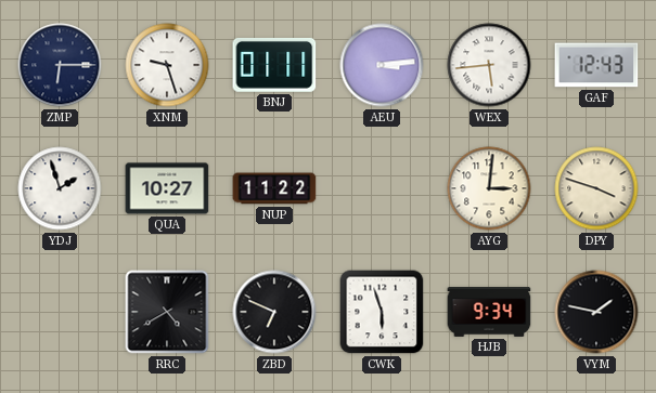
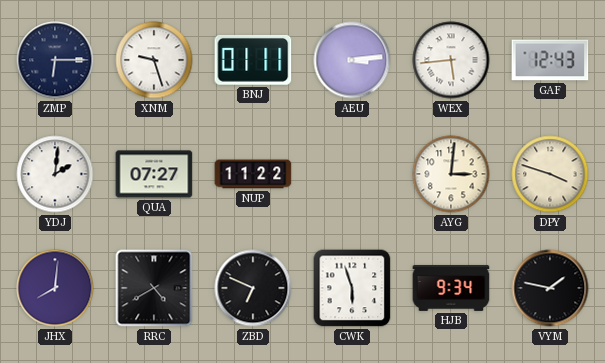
YDJ: 1:57 -> 2:01
QUA: 10:27 -> 07:27
JHX: none -> 8:01
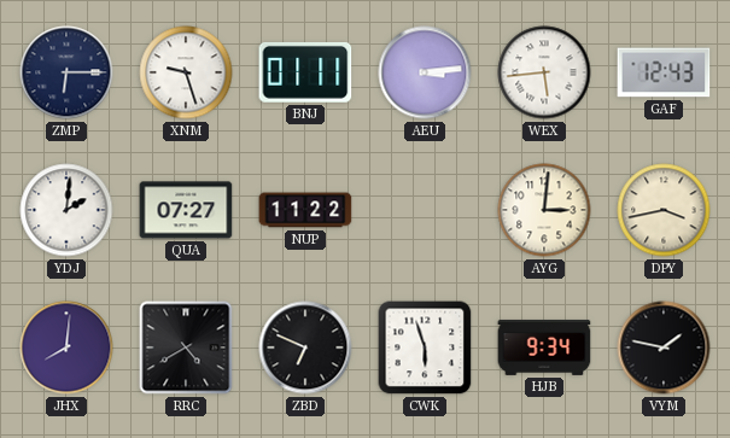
DPY: 3:48 -> 3:43
